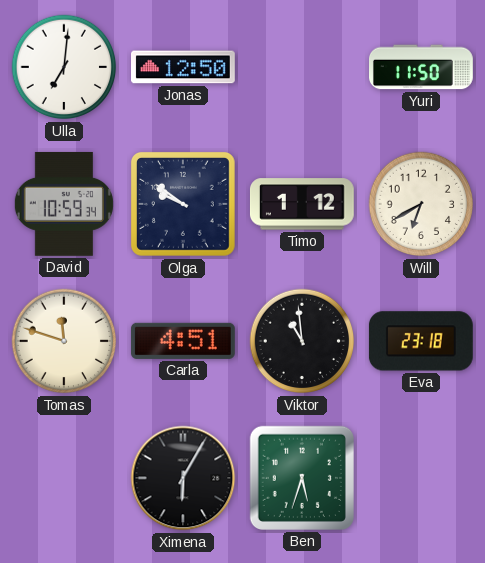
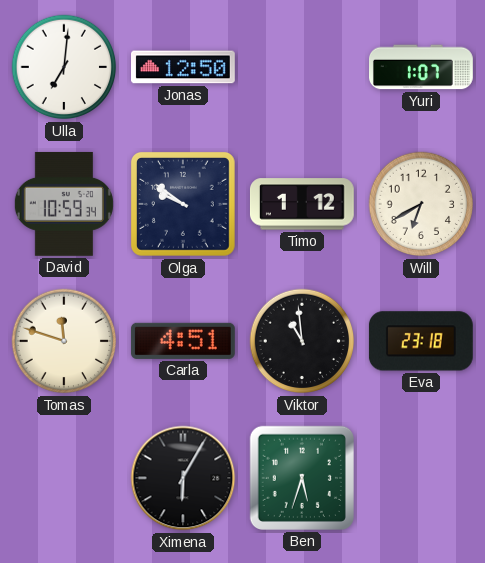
Yuri: 11:50 -> 1:07
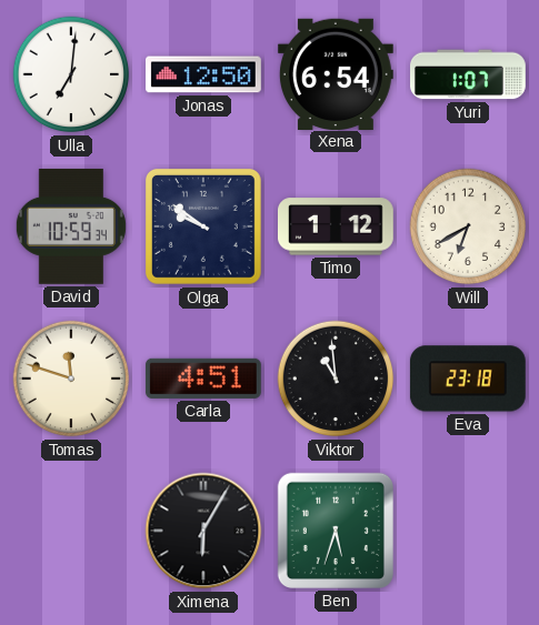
Xena: none -> 6:54
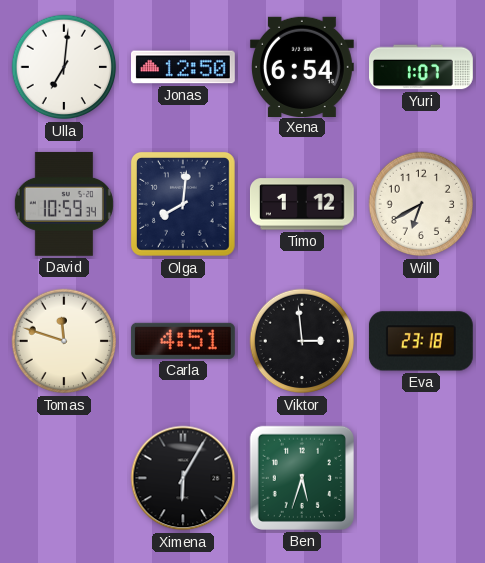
Olga: 9:51 -> 8:01
Viktor: 10:59 -> 2:59
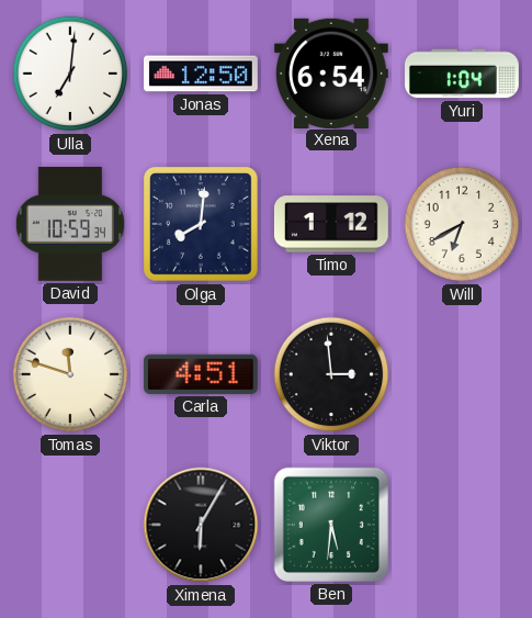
Yuri: 1:07 -> 1:04
Eva: 23:18 -> none
Ben: 5:33 -> 5:31
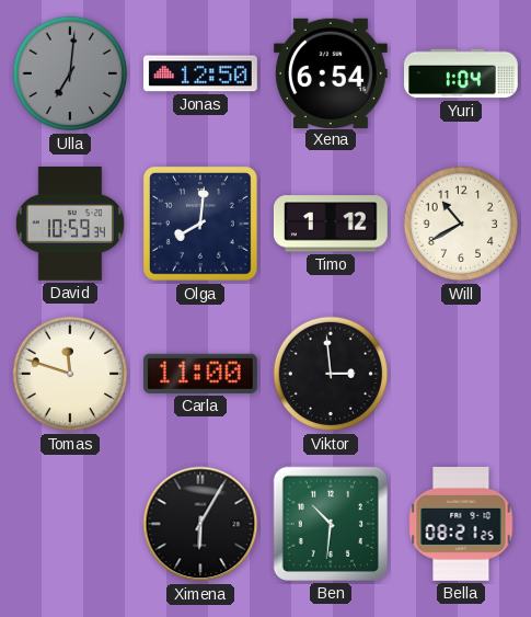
Ulla dial: white -> grey
Will: 6:40 -> 10:40
Carla: 4:51 -> 11:00
Ben: 5:31 -> 10:31
Bella: none -> 08:21
